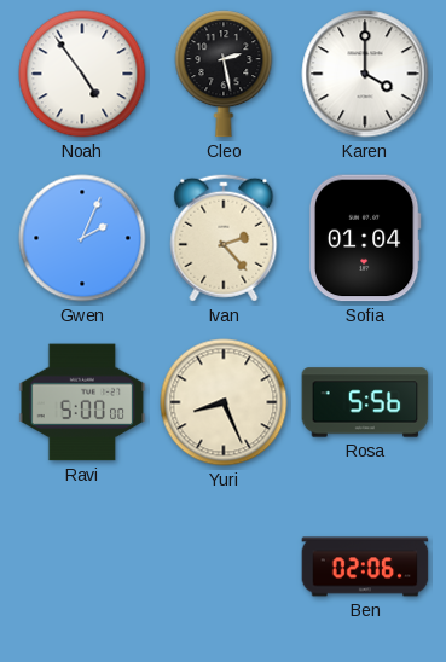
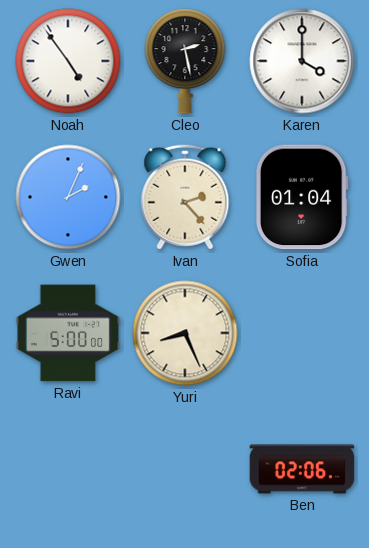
Rosa: 5:56 -> none
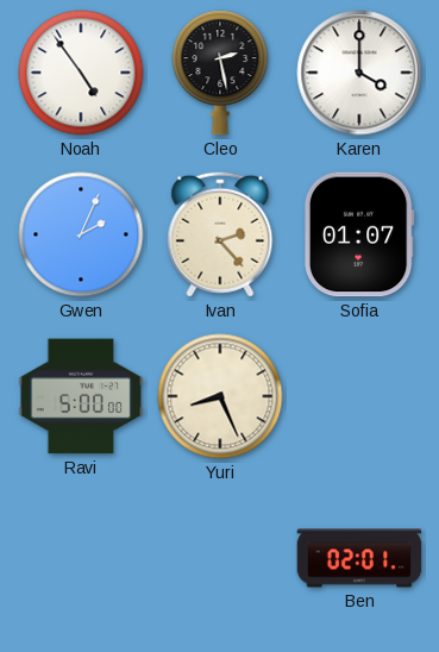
Sofia: 01:04 -> 01:07
Ben: 02:06 -> 02:01
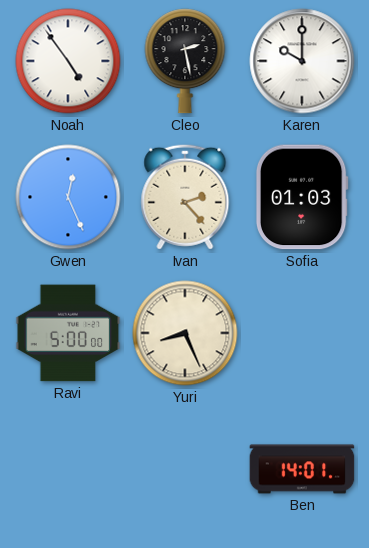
Karen: 4:00 -> 10:00
Gwen: 2:04 -> 12:26
Sofia: 01:07 -> 01:03
Ben: 02:01 -> 14:01
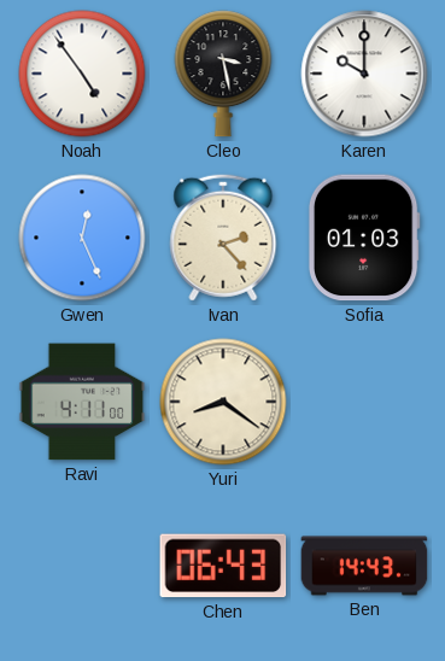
Cleo: 2:28 -> 3:28
Ravi: 5:00 -> 4:11
Yuri: 8:26 -> 8:21
Chen: none -> 06:43
Ben: 14:01 -> 14:43
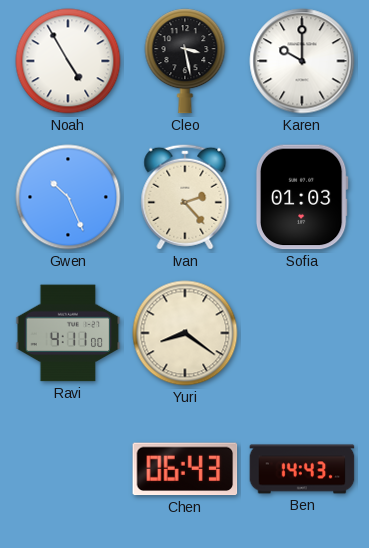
Noah: 4:54 -> 4:55
Gwen: 12:26 -> 10:26
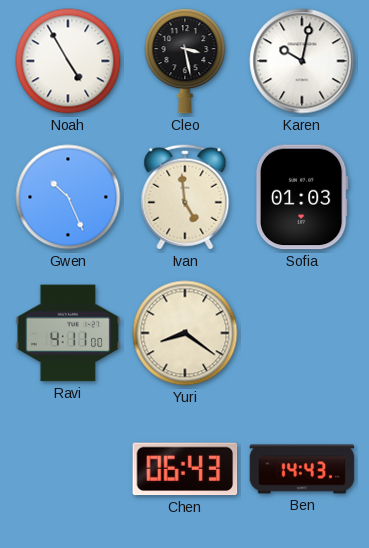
Karen: 10:00 -> 10:02
Ivan: 2:23 -> 4:59
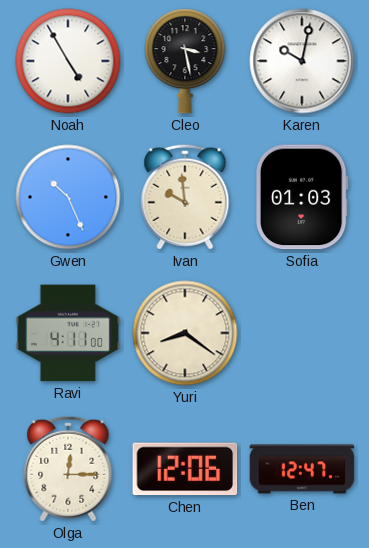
Ivan: 4:59 -> 9:59
Olga: none -> 12:15
Chen: 06:43 -> 12:06
Ben: 14:43 -> 12:47
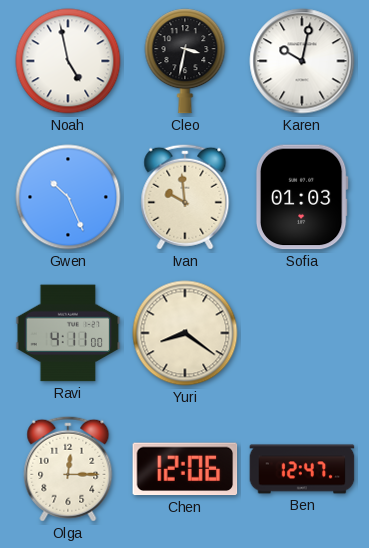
Noah: 4:55 -> 4:58
Cleo: 3:28 -> 3:32
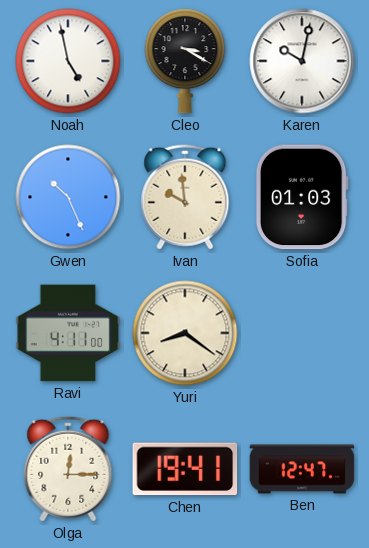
Cleo: 3:32 -> 3:20
Chen: 12:06 -> 19:41
